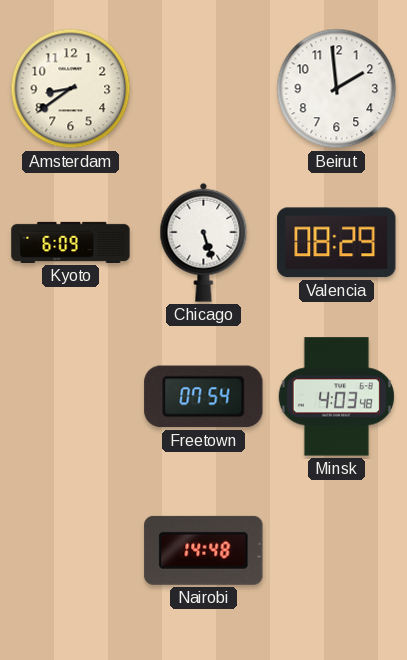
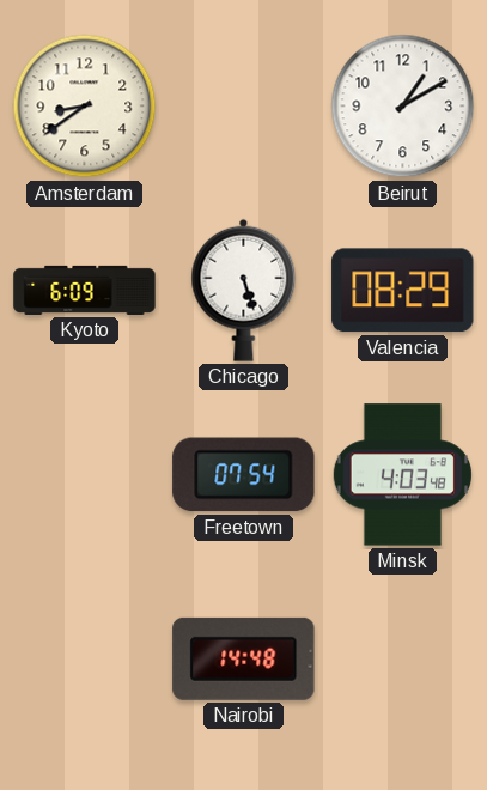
Beirut: 1:59 -> 1:10
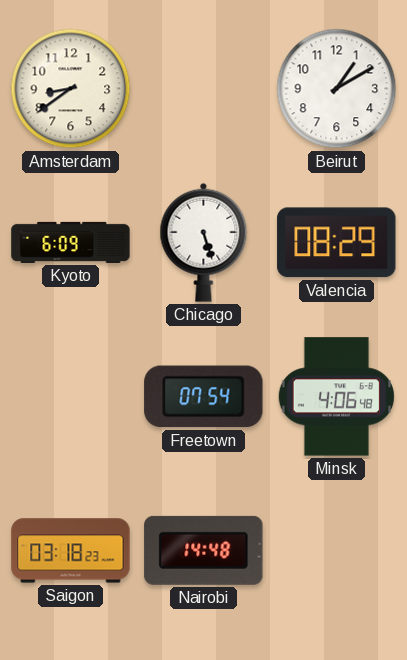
Minsk: 4:03 -> 4:06
Saigon: none -> 03:18
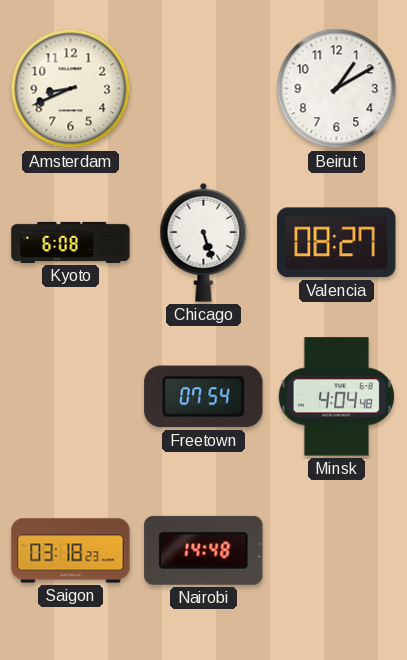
Amsterdam: 8:39 -> 8:41
Kyoto: 6:09 -> 6:08
Valencia: 08:29 -> 08:27
Minsk: 4:06 -> 4:04
